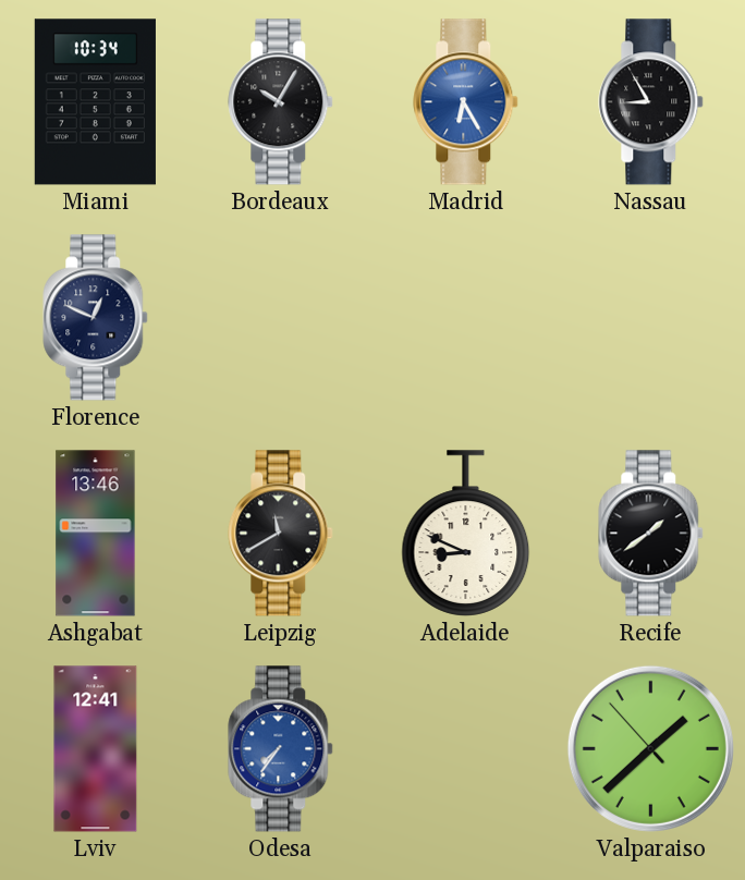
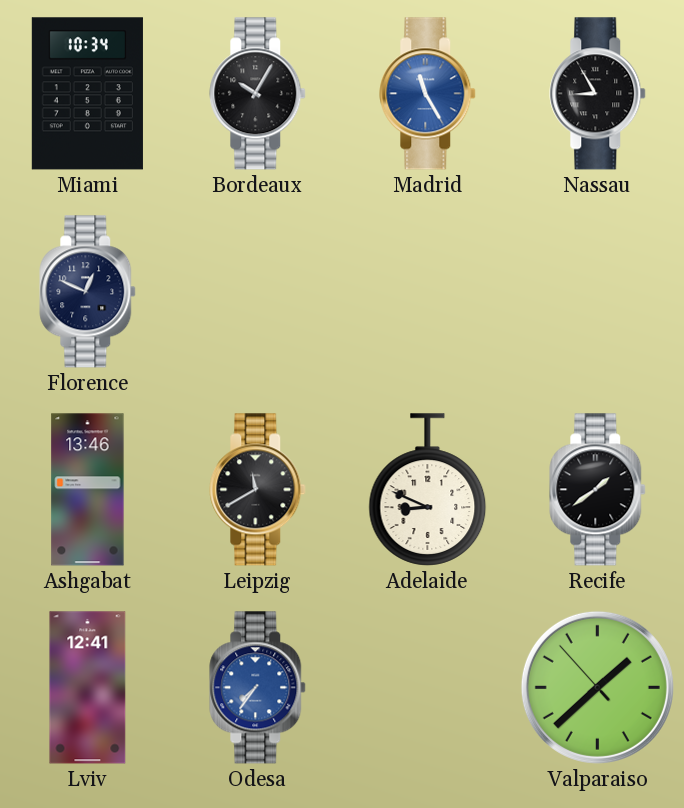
Madrid: 6:25 -> 11:25
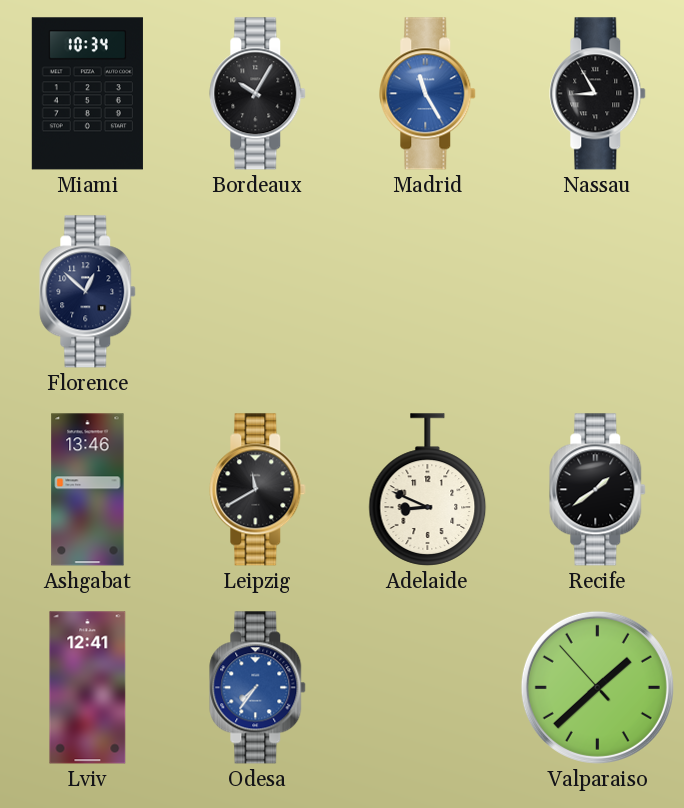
Florence: 12:49 -> 12:52
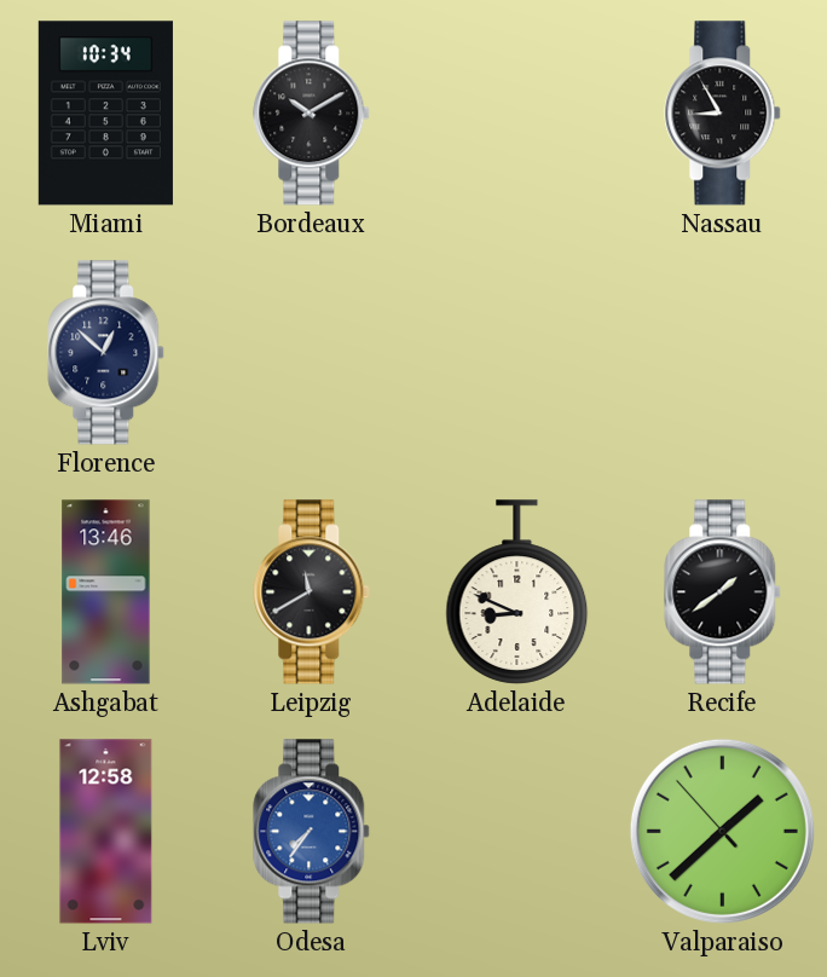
Bordeaux: 10:05 -> 10:10
Madrid: 11:25 -> none
Lviv: 12:41 -> 12:58
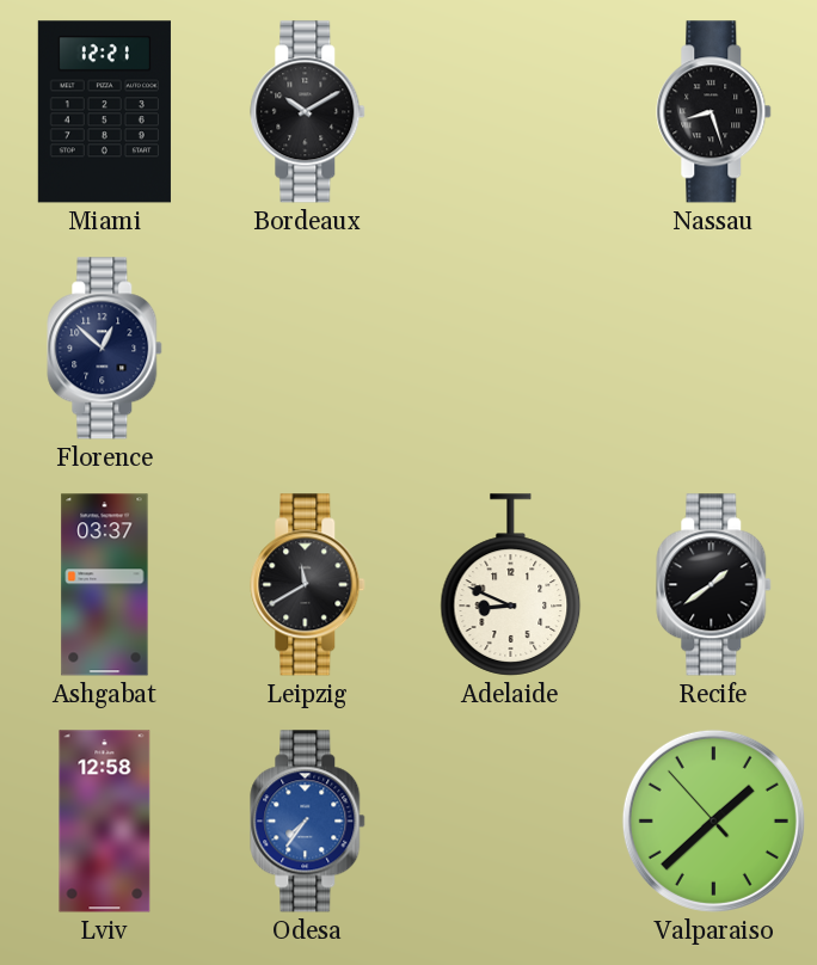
Miami: 10:34 -> 12:21
Nassau: 8:55 -> 8:27
Ashgabat: 13:46 -> 03:37
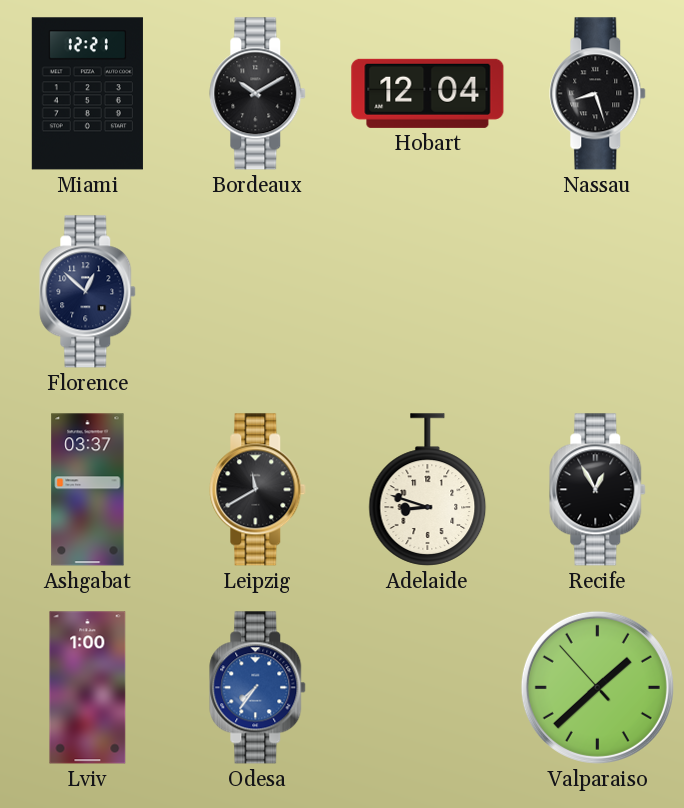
Hobart: none -> 12:04
Adelaide: 8:49 -> 8:48
Recife: 1:39 -> 12:55
Lviv: 12:58 -> 1:00
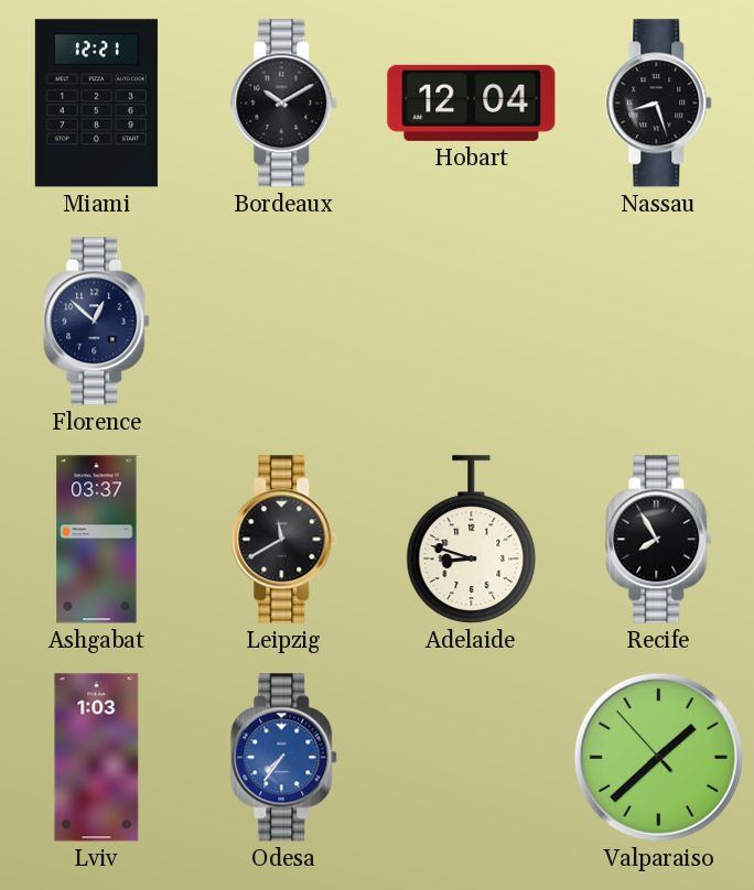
Recife: 12:55 -> 7:55
Lviv: 1:00 -> 1:03
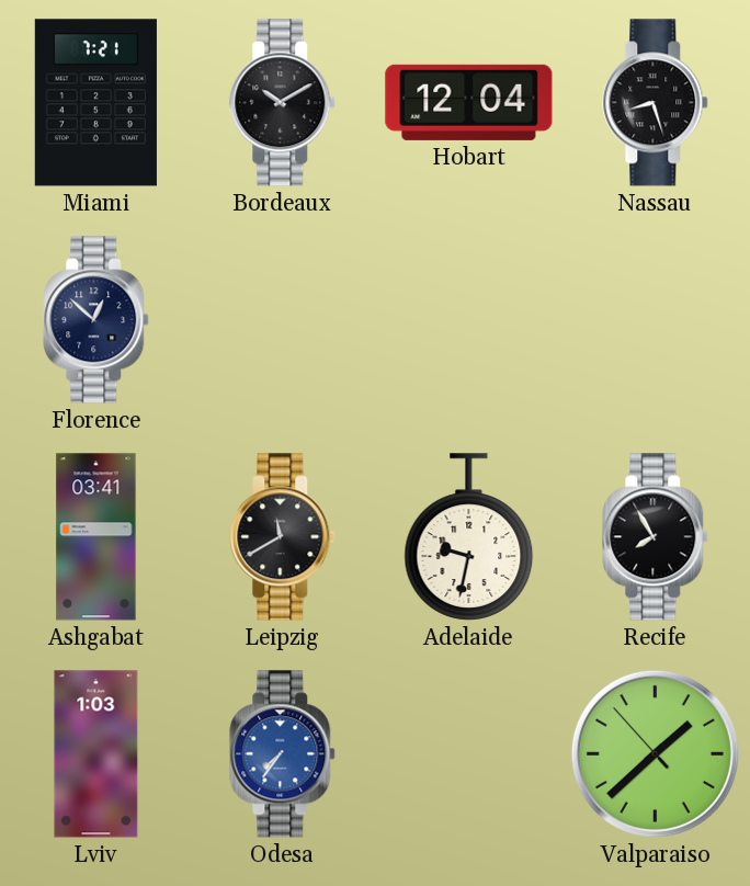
Miami: 12:21 -> 7:21
Ashgabat: 03:37 -> 03:41
Adelaide: 8:48 -> 9:32
